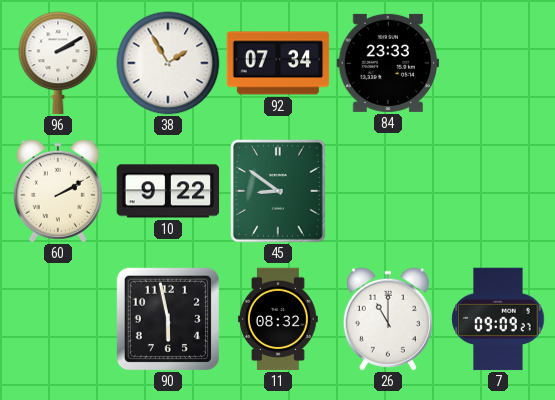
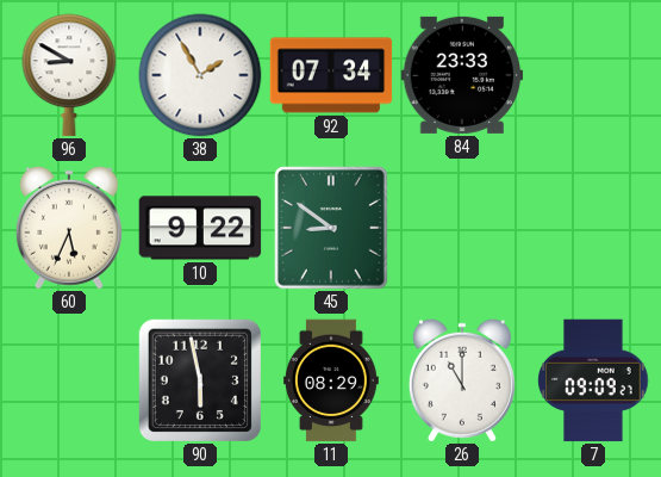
96: 2:10 -> 8:50
60: 2:10 -> 5:34
11: 08:32 -> 08:29
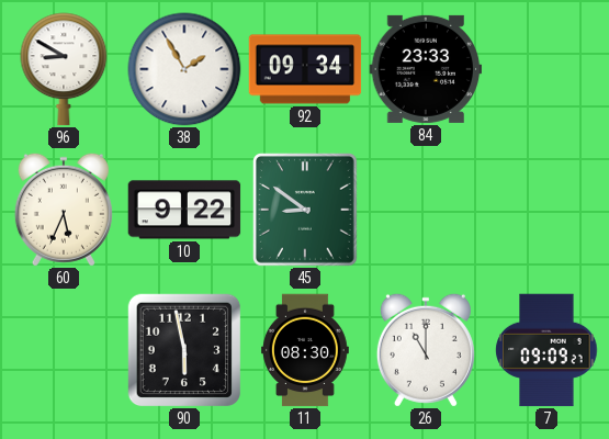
92: 07:34 -> 09:34
11: 08:29 -> 08:30
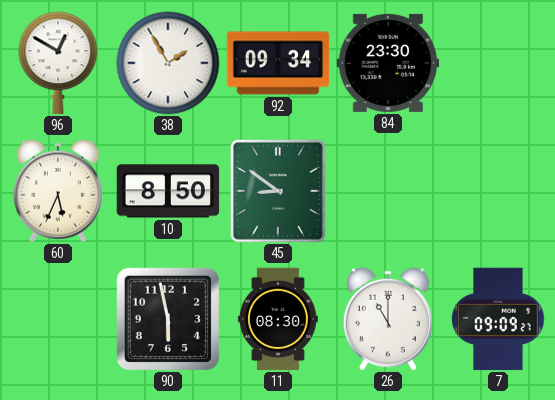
96: 8:50 -> 12:50
84: 23:33 -> 23:30
10: 9:22 -> 8:50
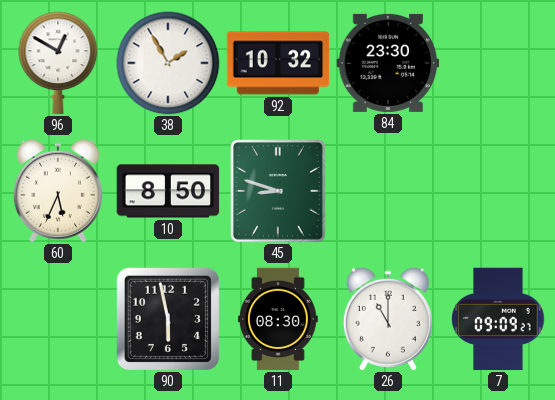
92: 09:34 -> 10:32
45: 8:51 -> 8:48
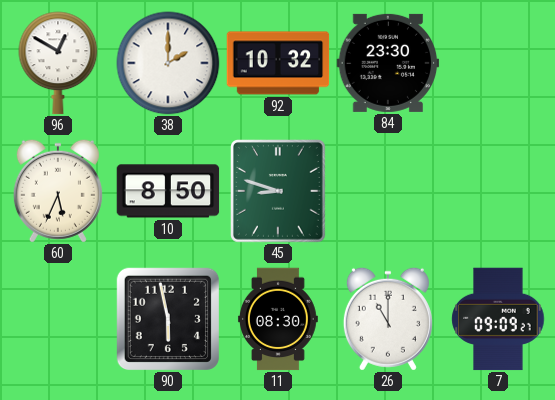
38: 1:55 -> 2:00
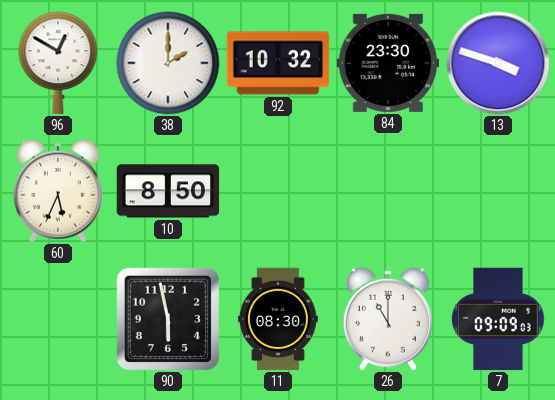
13: none -> 3:48
45: 8:48 -> none
7: 09:09:27 -> 09:09:03
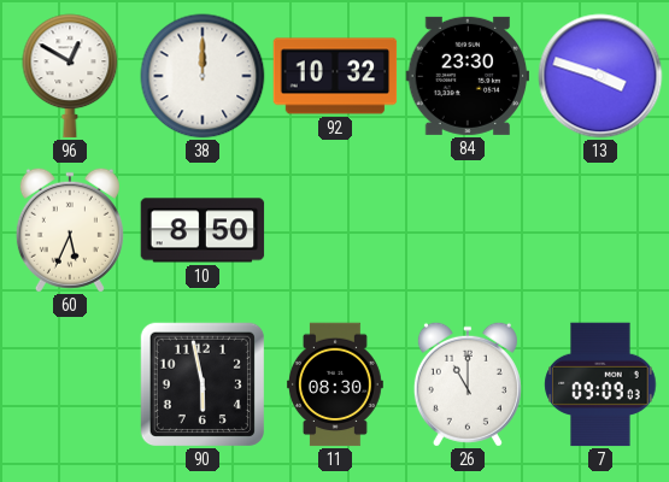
38: 2:00 -> 12:00
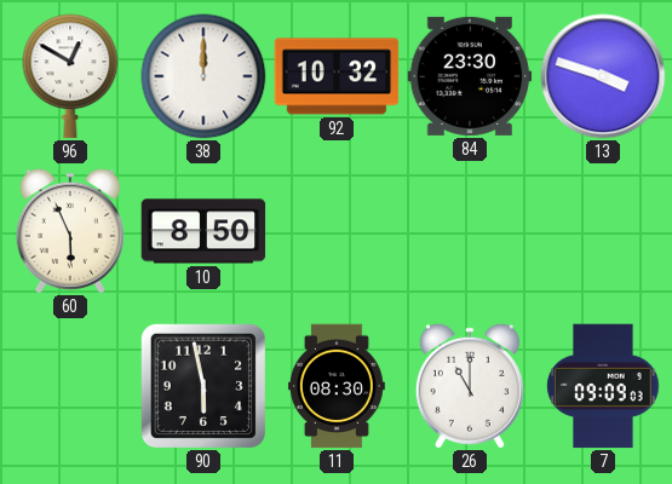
60: 5:34 -> 5:56
